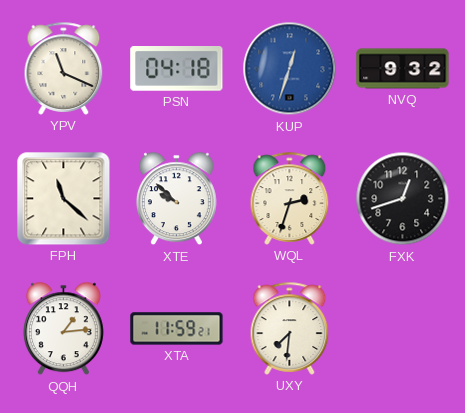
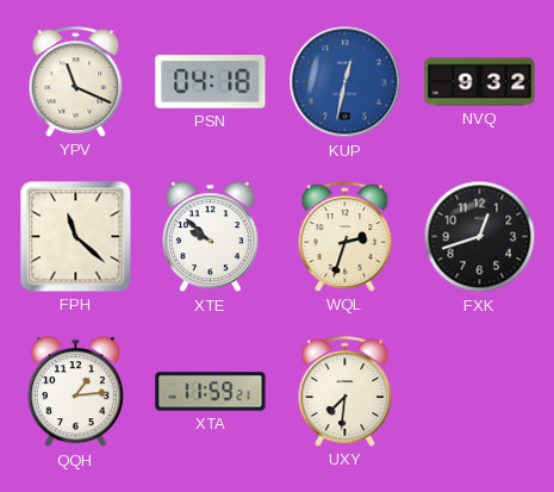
KUP: 12:33 -> 12:32
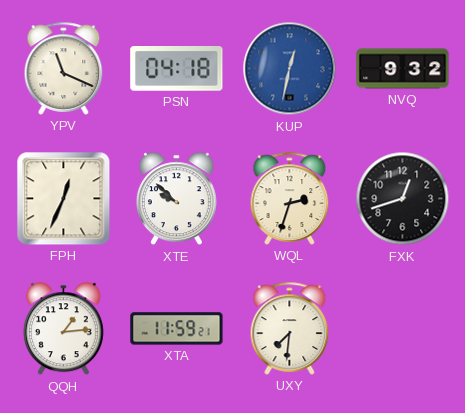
FPH: 11:22 -> 12:34
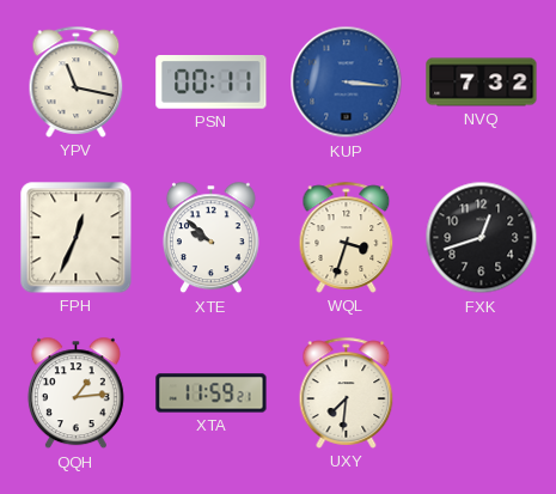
YPV: 11:19 -> 11:17
PSN: 04:18 -> 00:11
KUP: 12:32 -> 3:16
NVQ: 9:32 -> 7:32
WQL: 2:33 -> 3:33
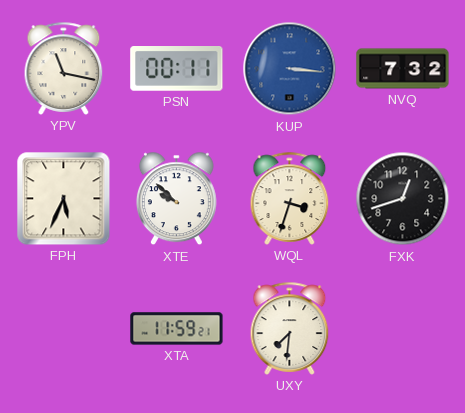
FPH: 12:34 -> 5:34
QQH: 1:14 -> none
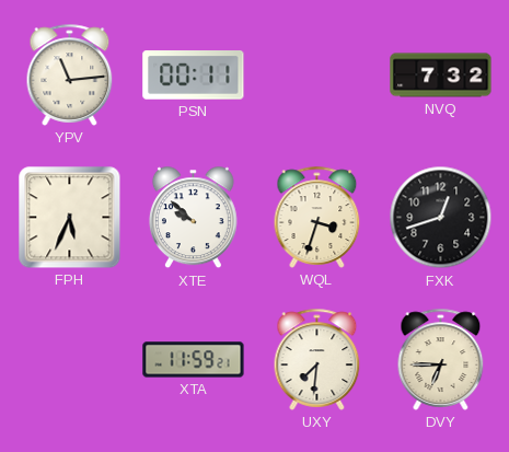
YPV: 11:17 -> 11:14
KUP: 3:16 -> none
DVY: none -> 6:45
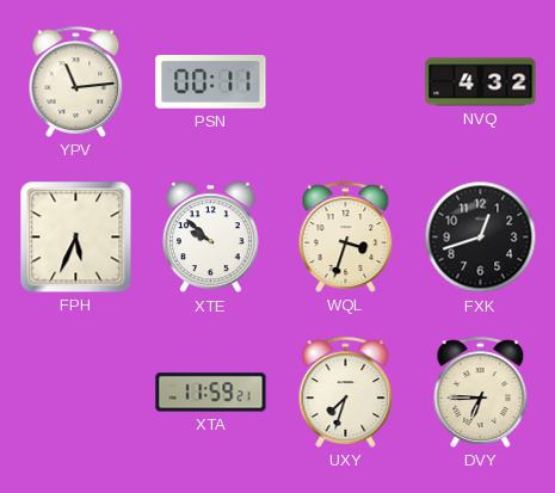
NVQ: 7:32 -> 4:32
UXY: 7:31 -> 7:33
